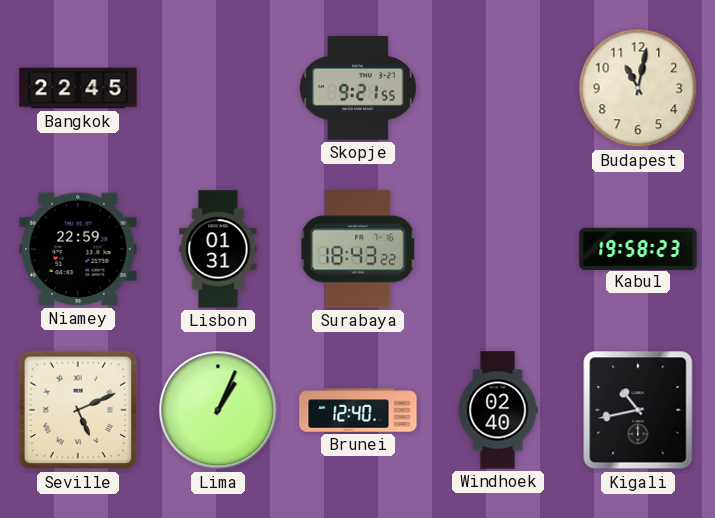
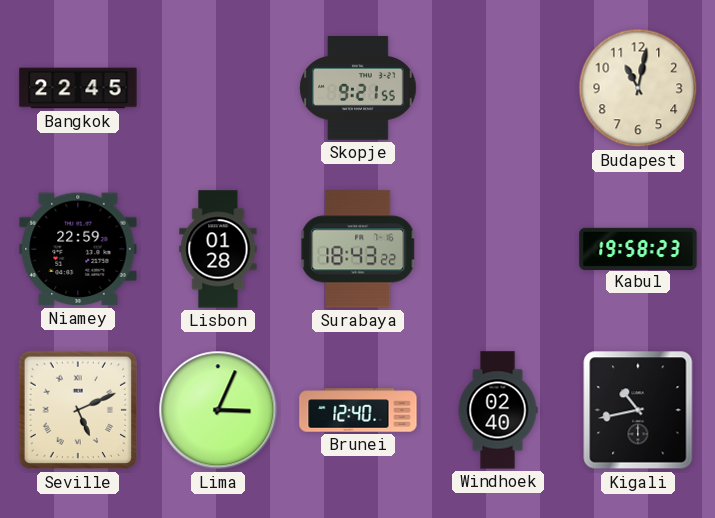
Lisbon: 01:31 -> 01:28
Lima: 1:04 -> 3:04
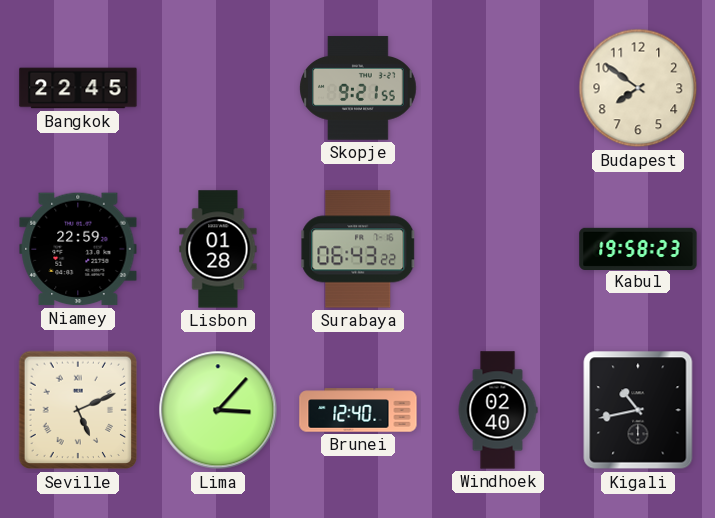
Budapest: 11:02 -> 7:51
Surabaya: 18:43 -> 06:43
Lima: 3:04 -> 3:07
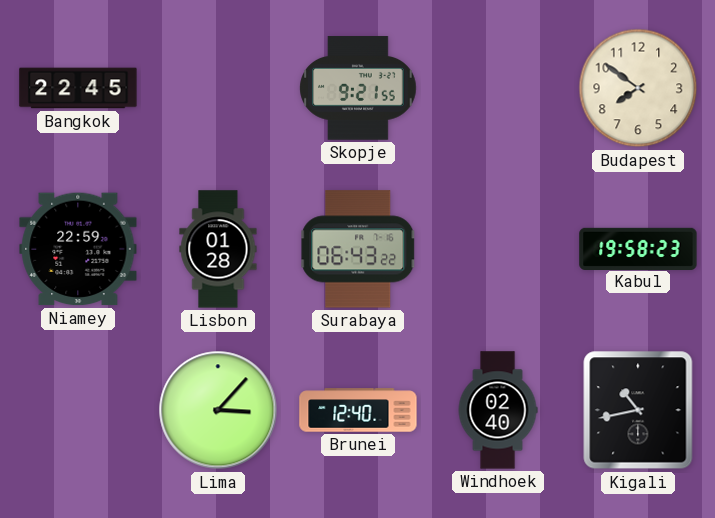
Seville: 5:11 -> none
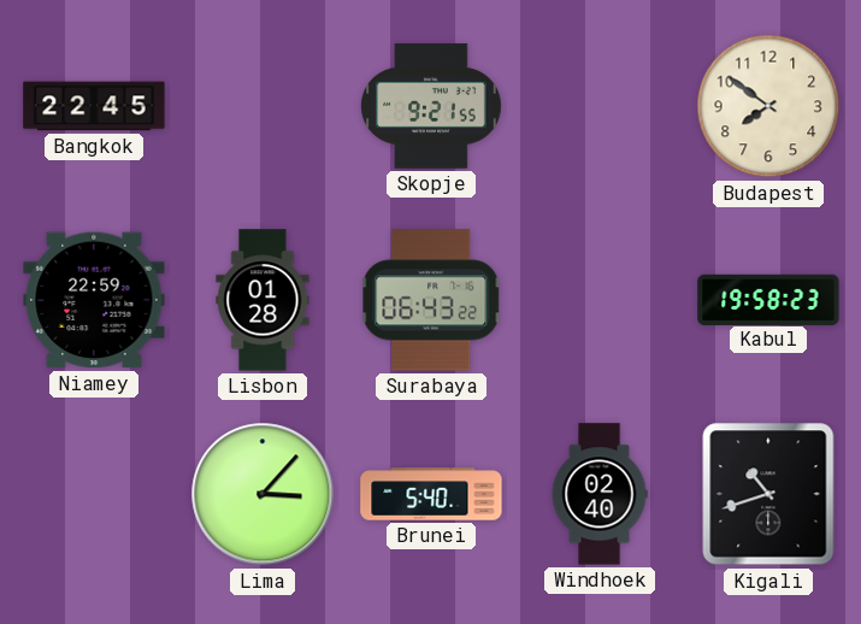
Brunei: 12:40 -> 5:40
Kigali: 10:43 -> 10:42
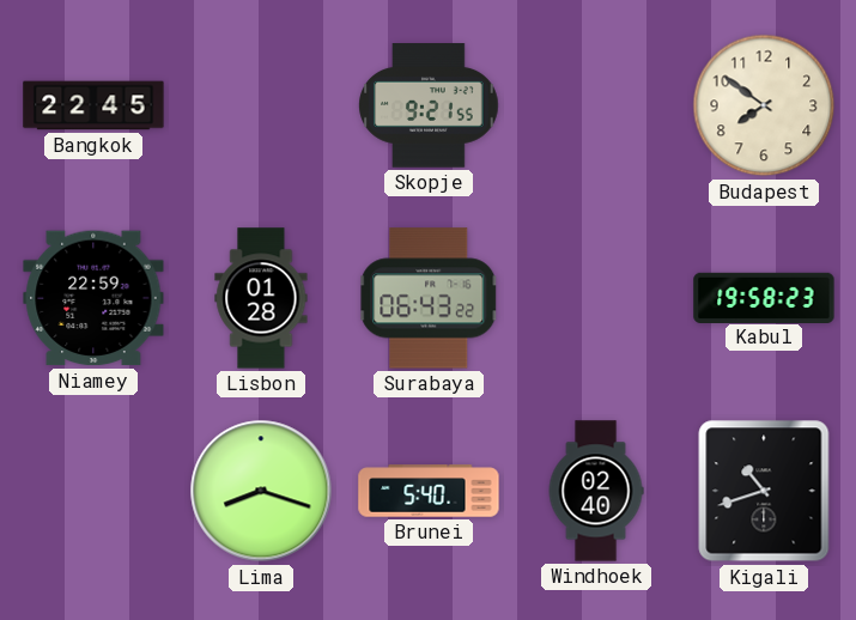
Lima: 3:07 -> 8:18
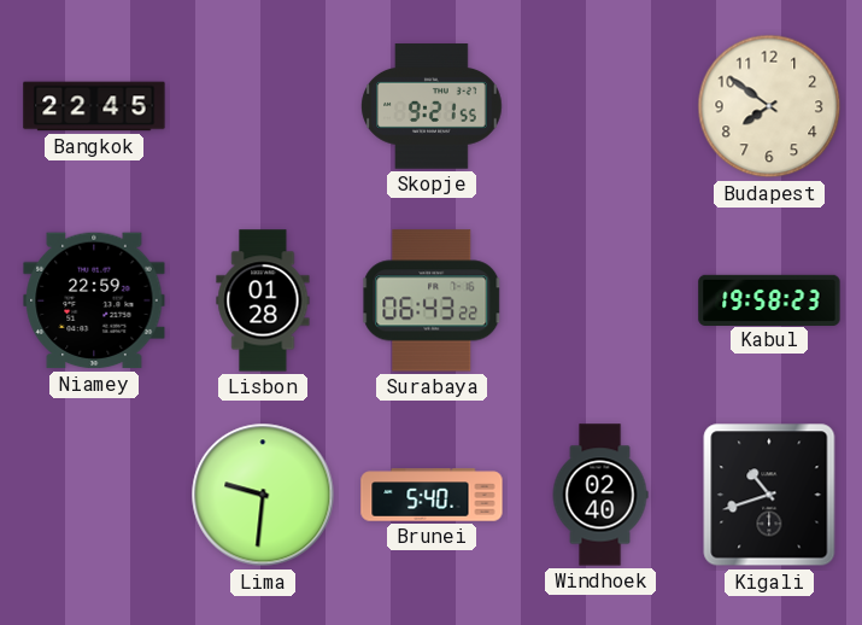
Lima: 8:18 -> 9:31
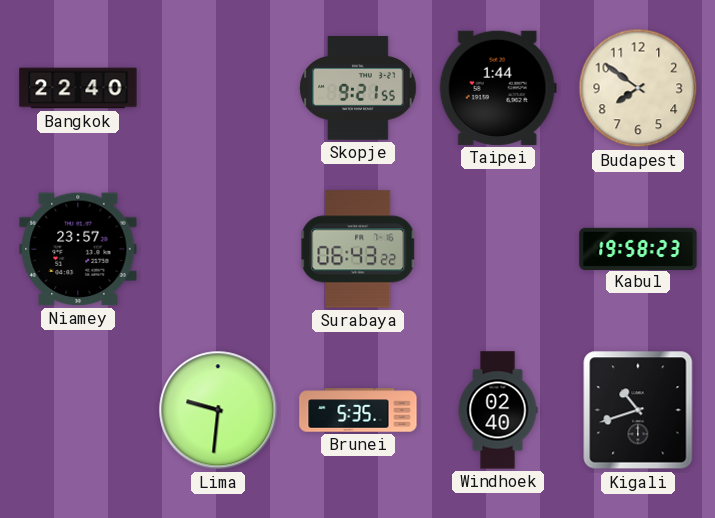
Bangkok: 22:45 -> 22:40
Taipei: none -> 1:44
Niamey: 22:59 -> 23:57
Lisbon: 01:28 -> none
Brunei: 5:40 -> 5:35
